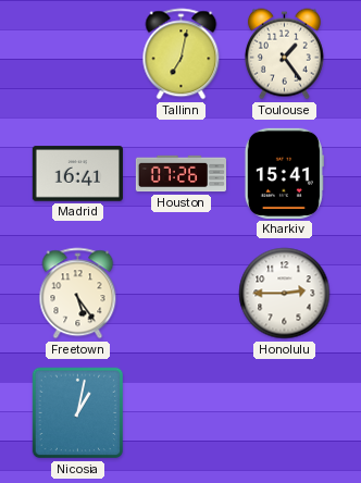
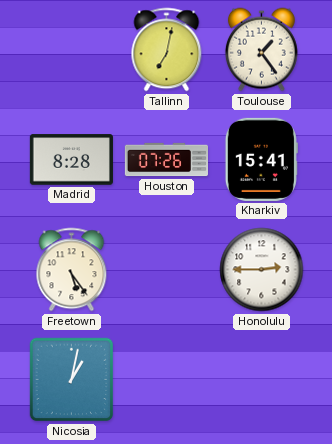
Madrid: 16:41 -> 8:28
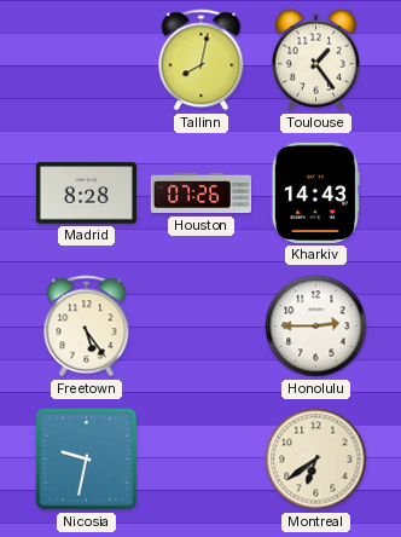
Tallinn: 7:02 -> 8:02
Kharkiv: 15:41 -> 14:43
Nicosia: 1:02 -> 9:32
Montreal: none -> 6:39
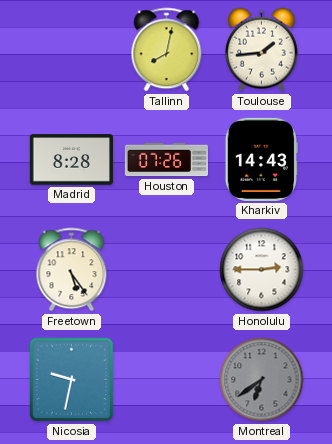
Toulouse: 1:24 -> 1:44
Montreal dial: cream -> grey
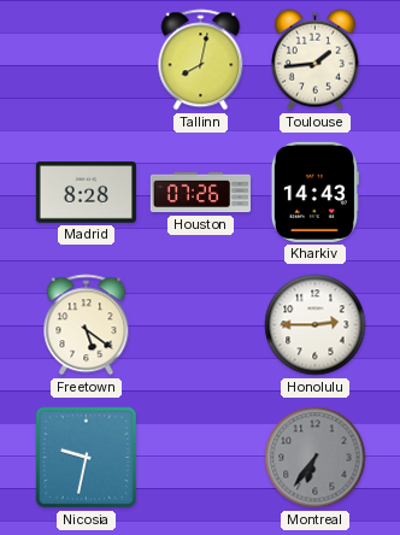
Freetown: 5:24 -> 5:21
Montreal: 6:39 -> 6:36
